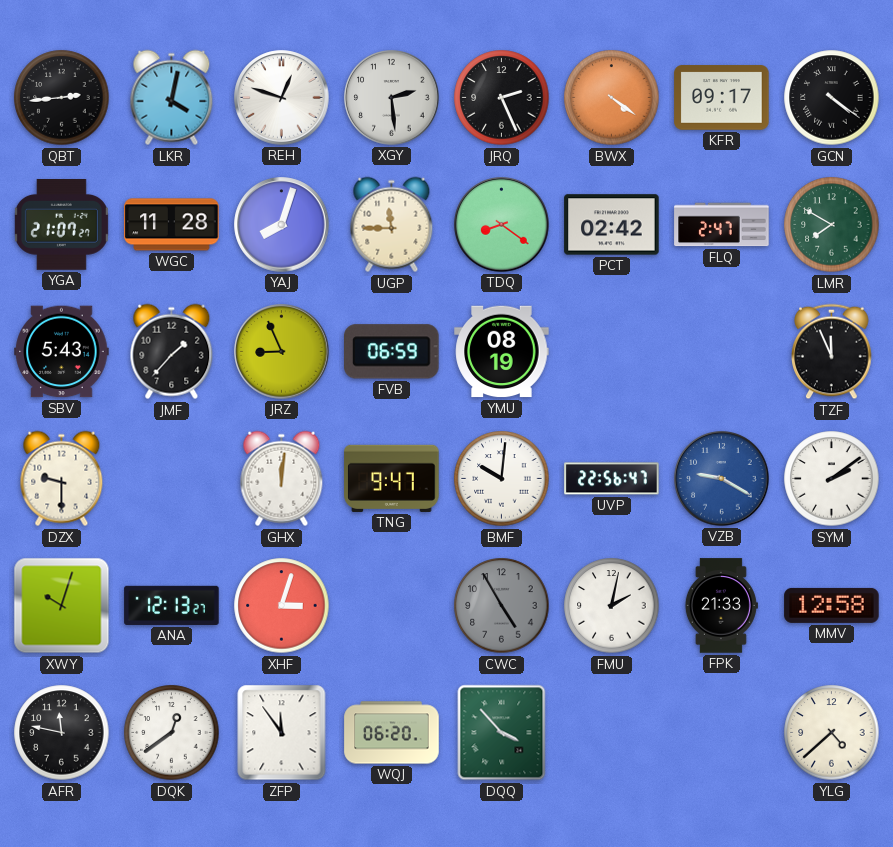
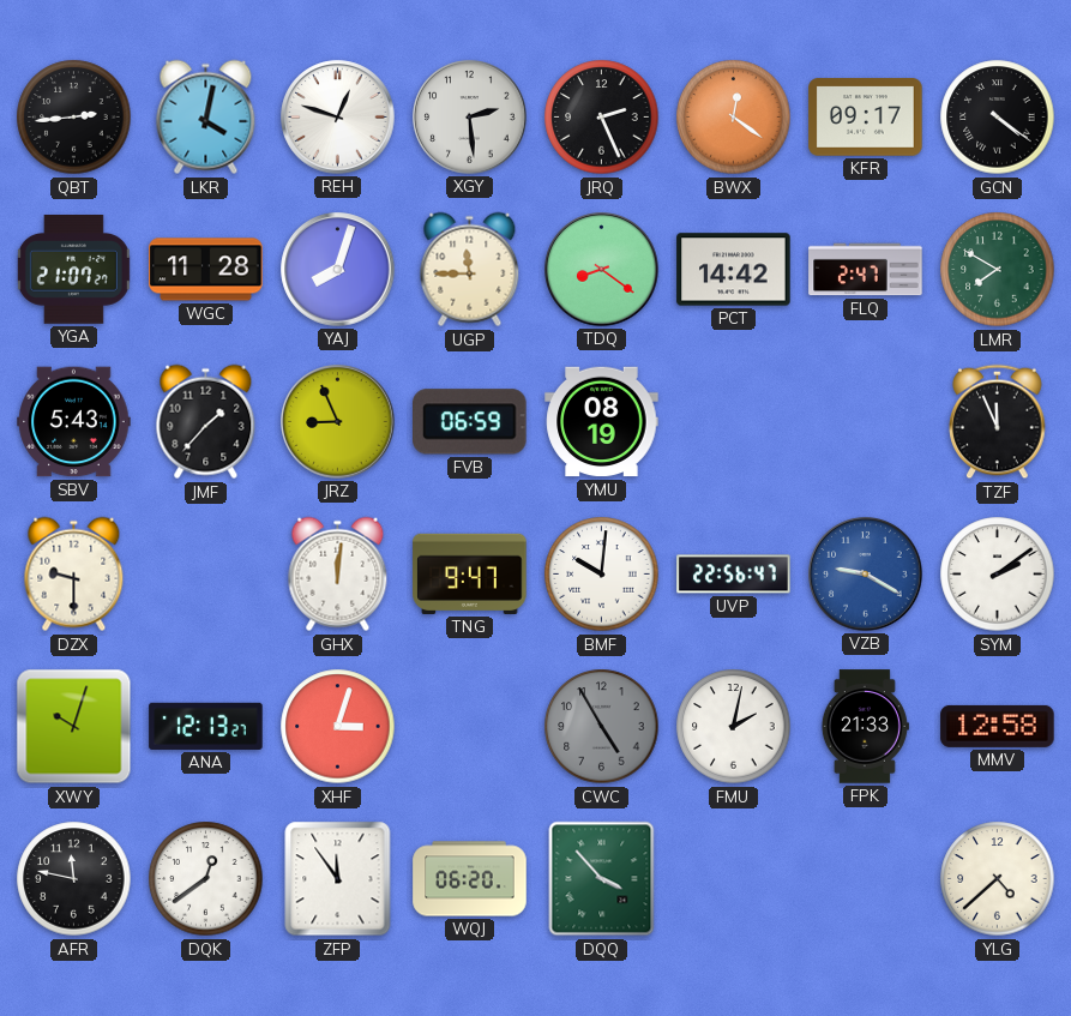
BWX: 4:21 -> 12:21
PCT: 02:42 -> 14:42
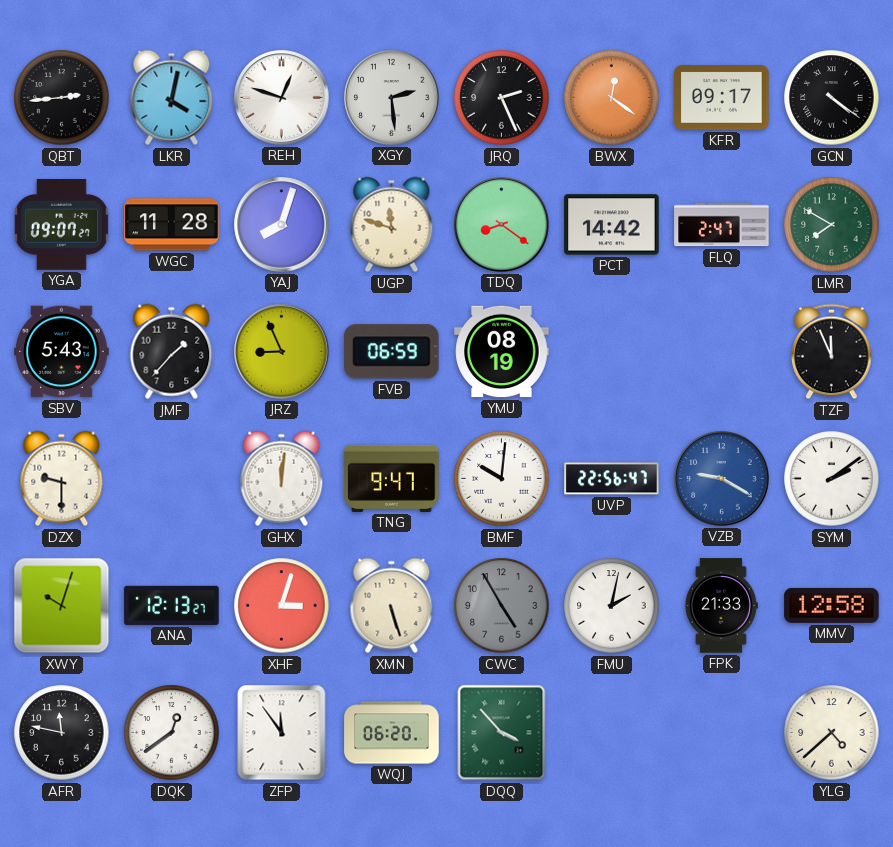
YGA: 21:07 -> 09:07
UGP: 11:45 -> 11:48
XMN: none -> 5:27
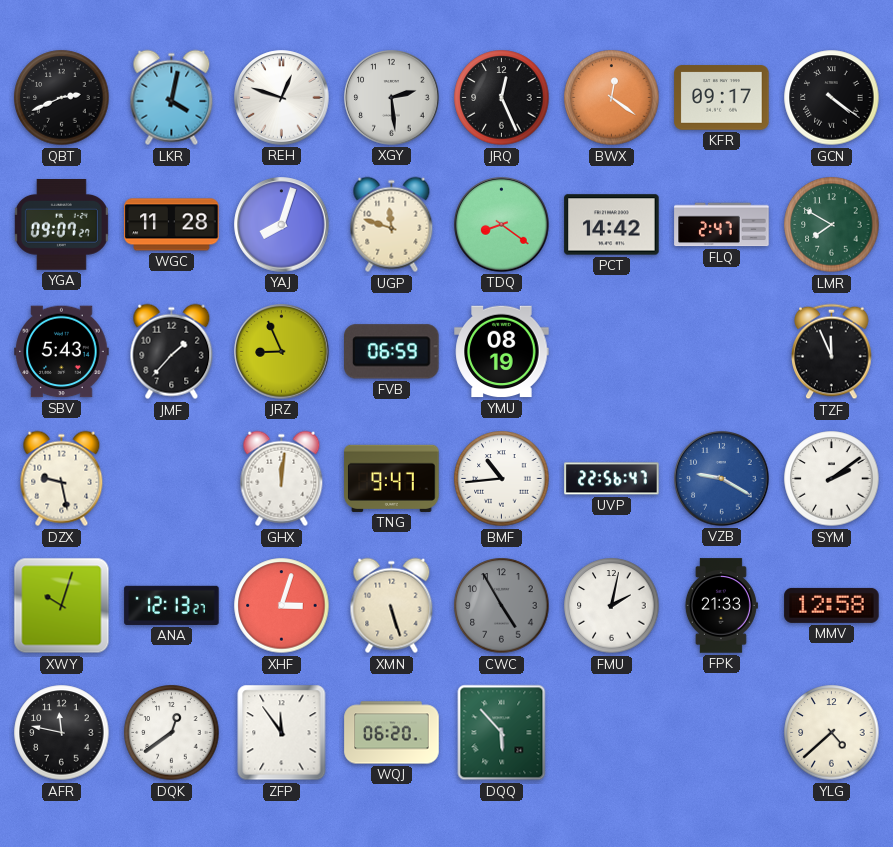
QBT: 2:44 -> 2:41
JRQ: 2:26 -> 12:26
DZX: 9:30 -> 9:28
BMF: 10:01 -> 10:44
DQQ: 3:53 -> 5:53
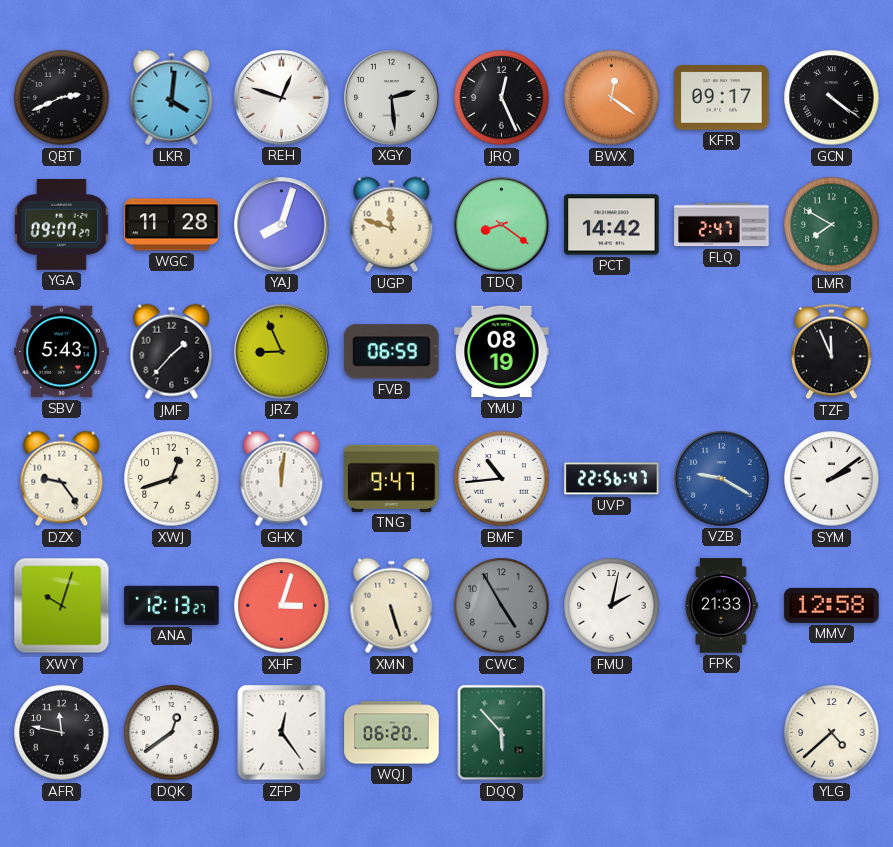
LKR: 4:02 -> 4:01
DZX: 9:28 -> 9:24
XWJ: none -> 12:42
ZFP: 11:54 -> 12:24
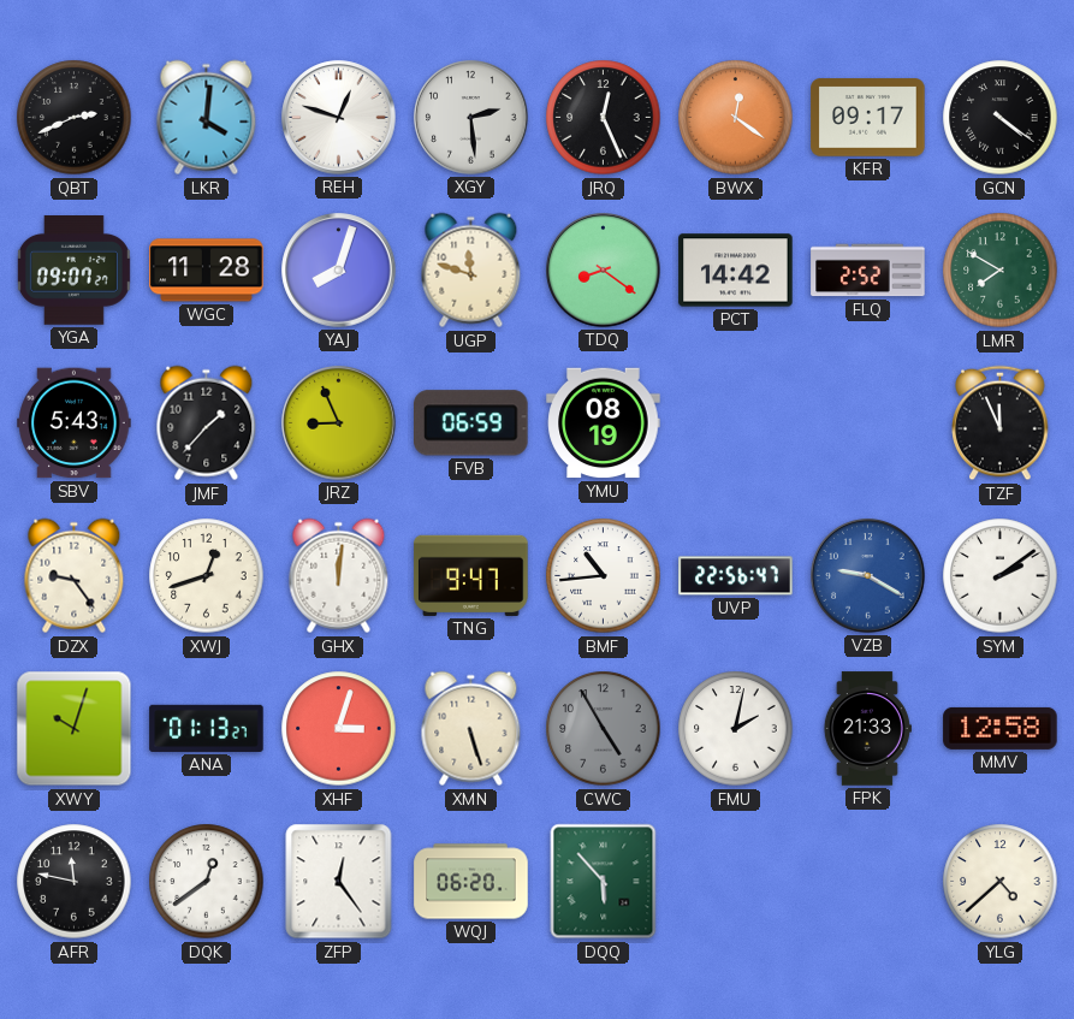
FLQ: 2:47 -> 2:52
ANA: 12:13 -> 01:13
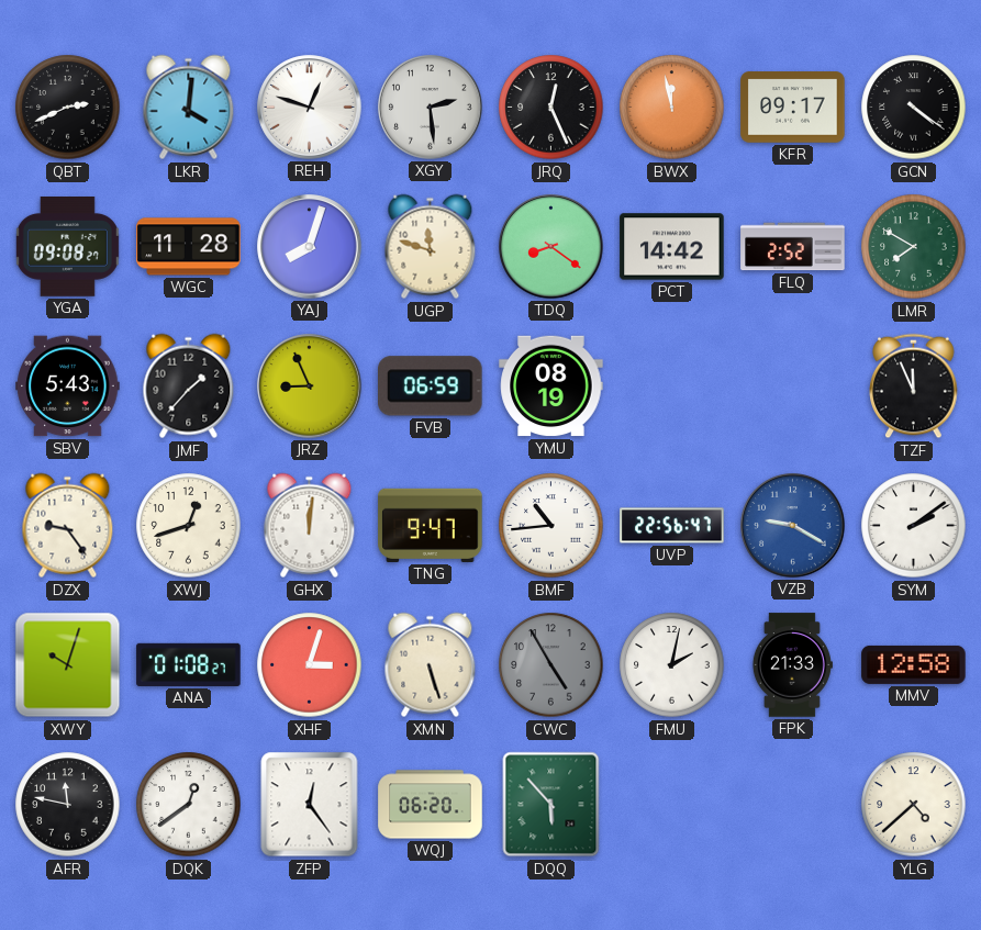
BWX: 12:21 -> 11:58
YGA: 09:07 -> 09:08
ANA: 01:13 -> 01:08
